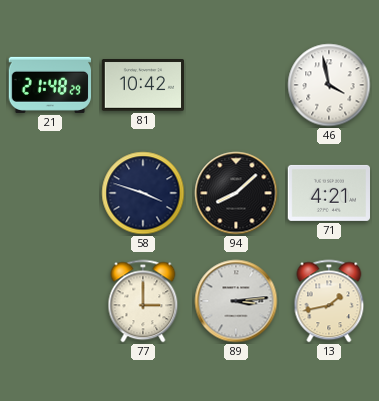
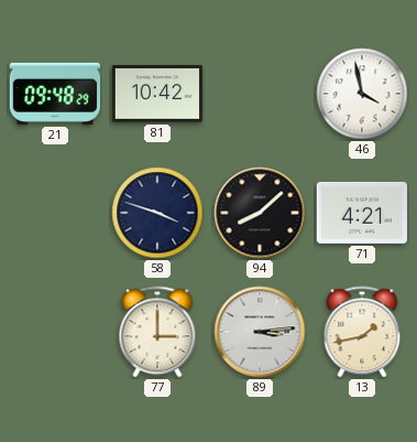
21: 21:48 -> 09:48
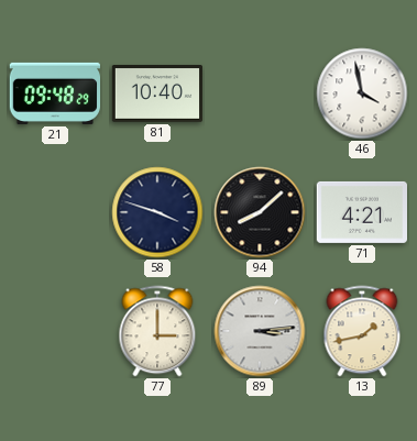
81: 10:42 -> 10:40
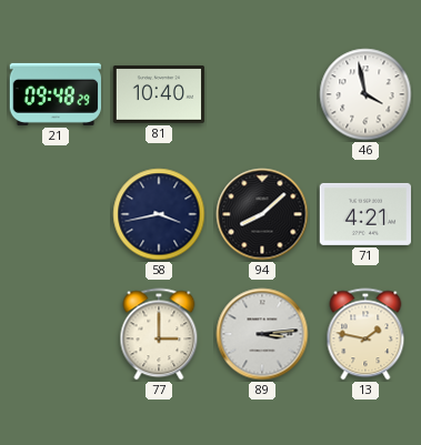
58: 3:48 -> 3:43
13: 1:43 -> 1:47
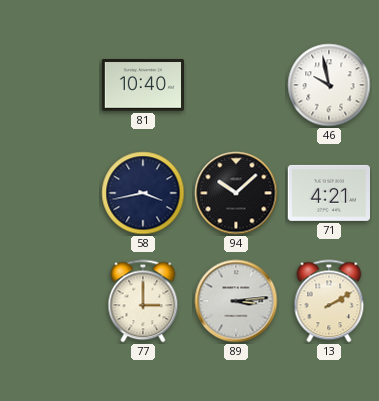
21: 09:48 -> none
46: 3:58 -> 9:58
94: 8:08 -> 10:08
13: 1:47 -> 2:10
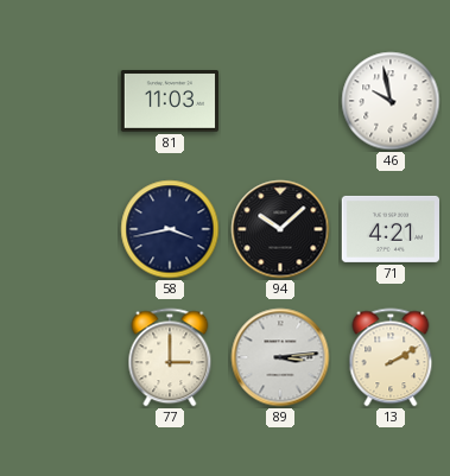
81: 10:40 -> 11:03
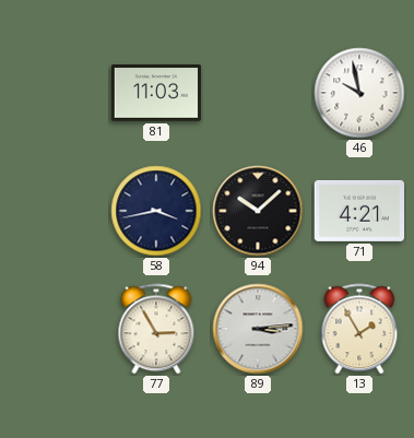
77: 3:00 -> 2:55
13: 2:10 -> 1:55
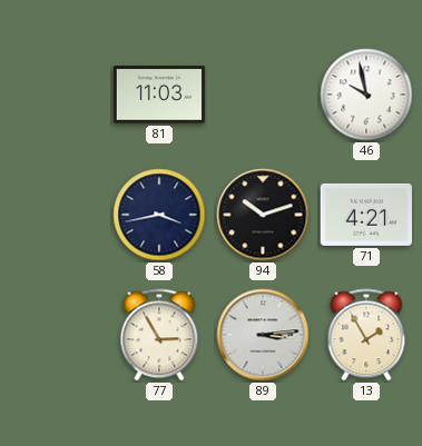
94: 10:08 -> 10:12
